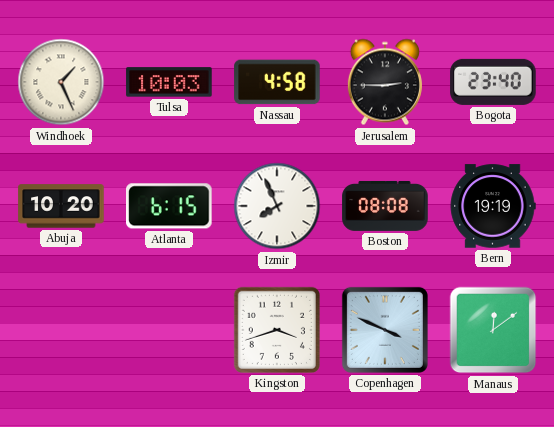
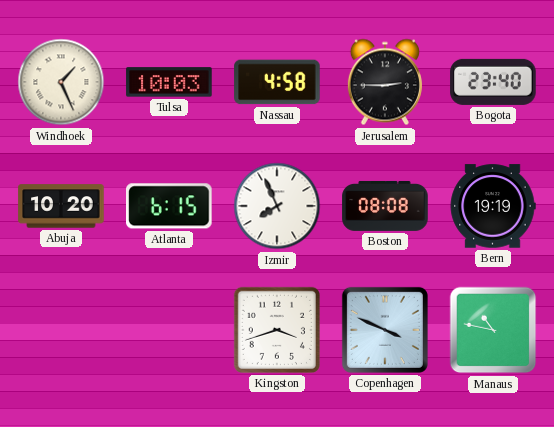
Manaus: 12:09 -> 10:47
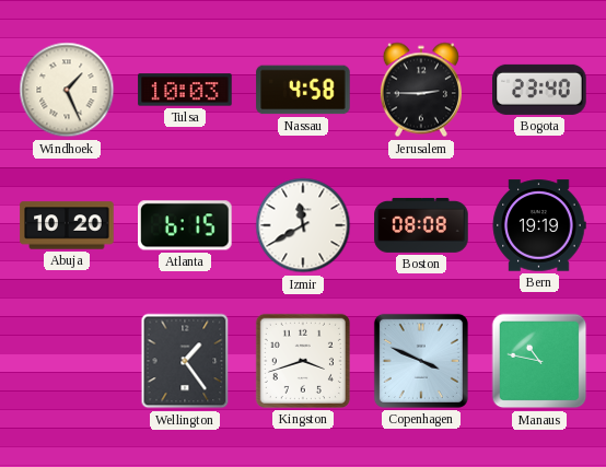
Izmir: 7:56 -> 11:40
Wellington: none -> 1:24
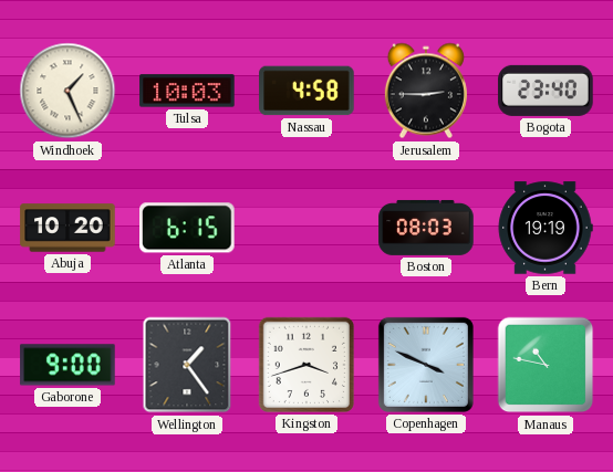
Izmir: 11:40 -> none
Boston: 08:08 -> 08:03
Gaborone: none -> 9:00
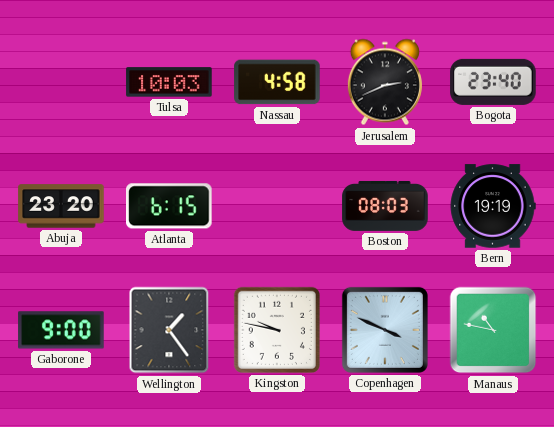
Windhoek: 1:26 -> none
Jerusalem: 2:45 -> 2:41
Abuja: 10:20 -> 23:20
Kingston: 3:42 -> 9:47
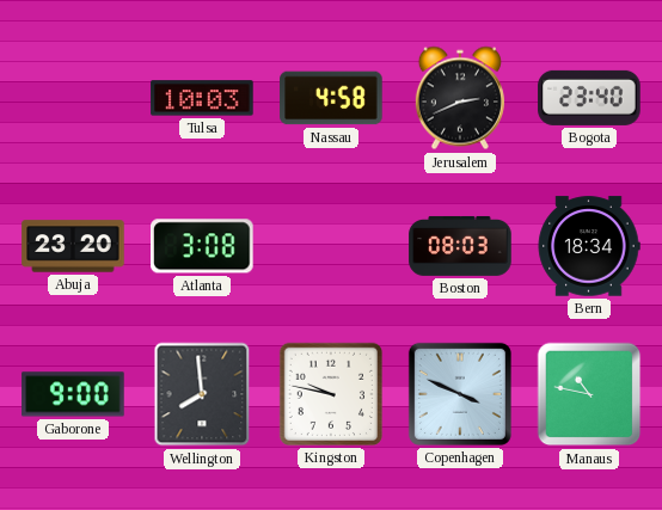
Atlanta: 6:15 -> 3:08
Bern: 19:19 -> 18:34
Wellington: 1:24 -> 7:59
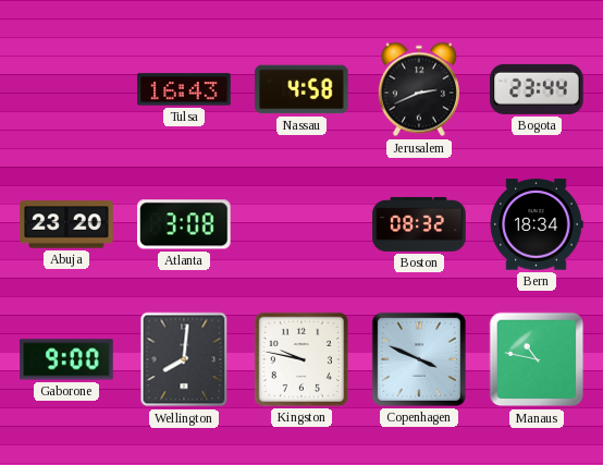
Tulsa: 10:03 -> 16:43
Bogota: 23:40 -> 23:44
Boston: 08:03 -> 08:32
Wellington: 7:59 -> 8:01
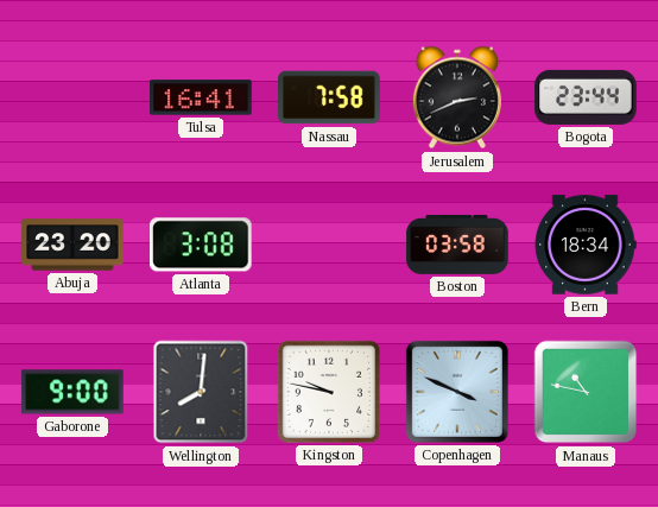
Tulsa: 16:43 -> 16:41
Nassau: 4:58 -> 7:58
Boston: 08:32 -> 03:58
